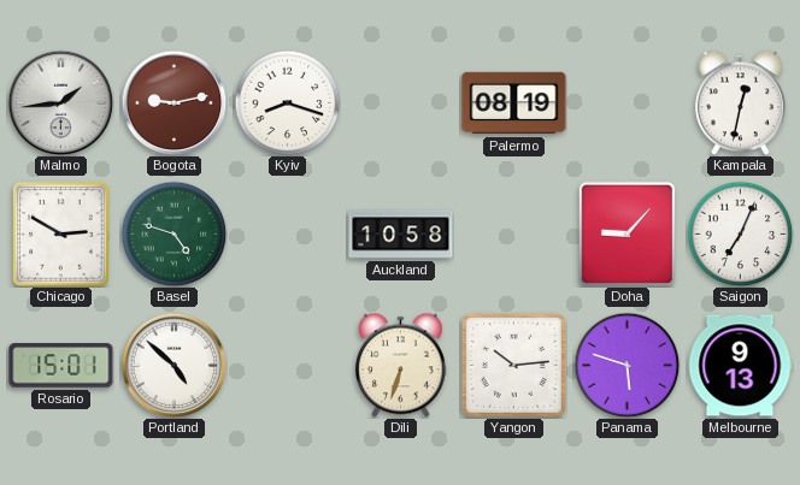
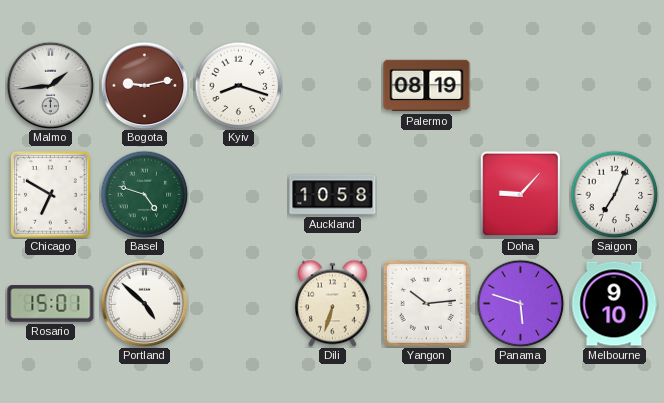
Kampala: 12:32 -> none
Chicago: 2:50 -> 6:50
Melbourne: 9:13 -> 9:10
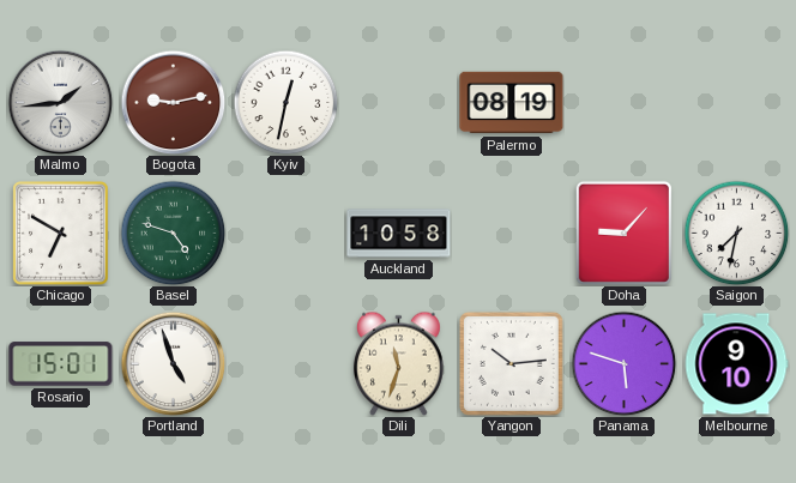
Kyiv: 8:18 -> 12:32
Saigon: 7:04 -> 7:32
Portland: 4:52 -> 4:57
Dili: 6:33 -> 11:33
